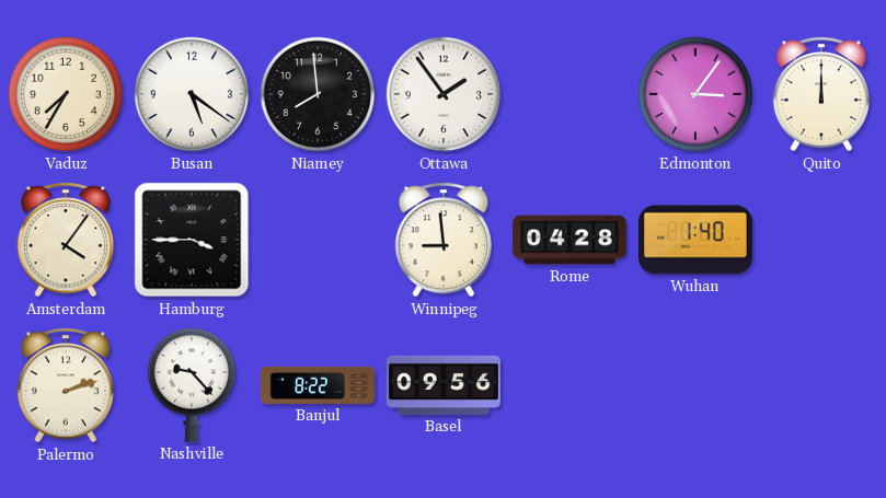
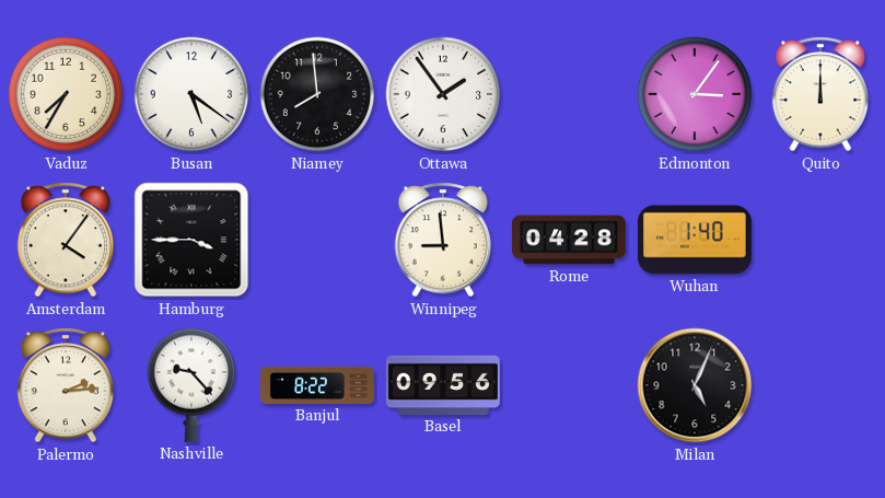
Palermo: 2:12 -> 2:14
Milan: none -> 5:04
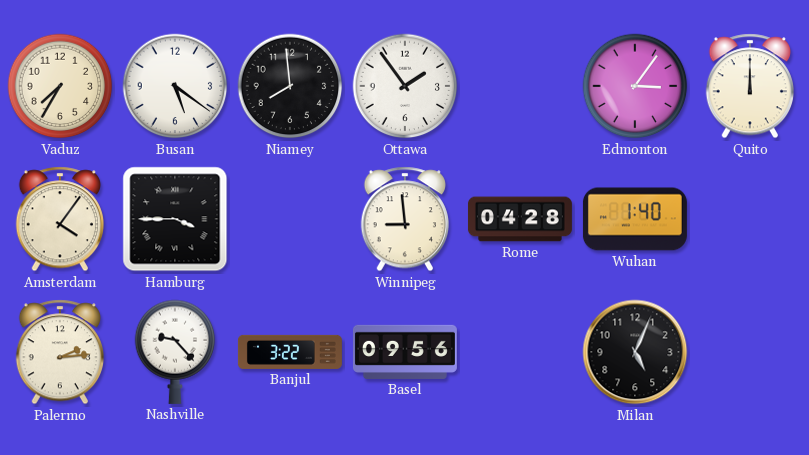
Banjul: 8:22 -> 3:22
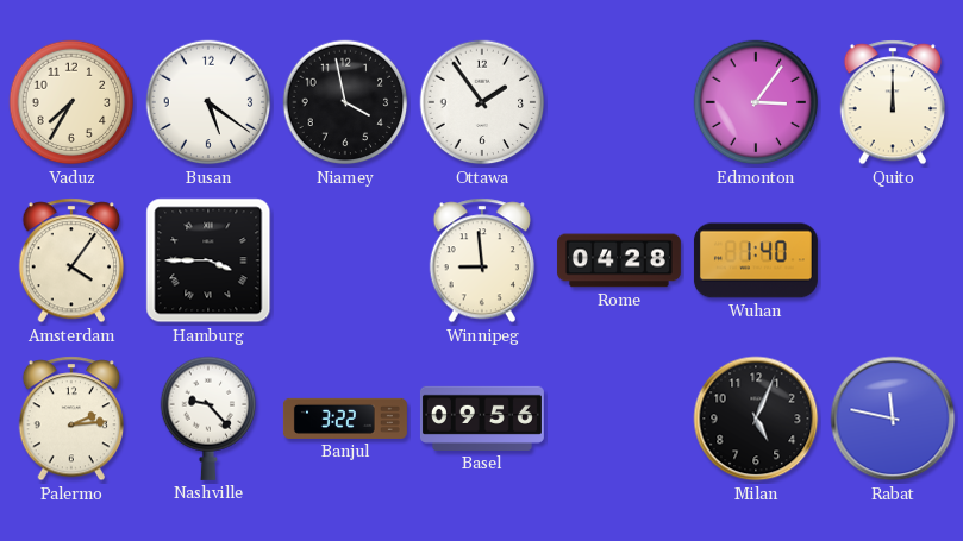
Niamey: 7:59 -> 3:58
Rabat: none -> 11:47
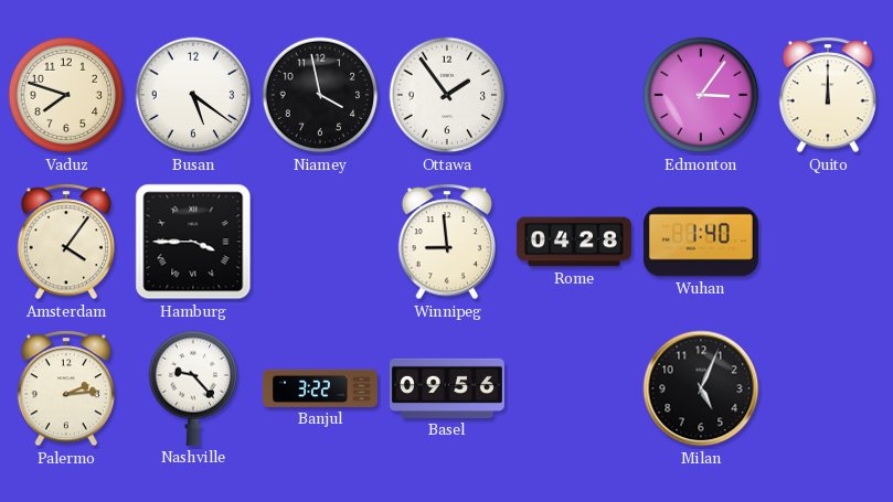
Vaduz: 7:35 -> 7:48
Rabat: 11:47 -> none
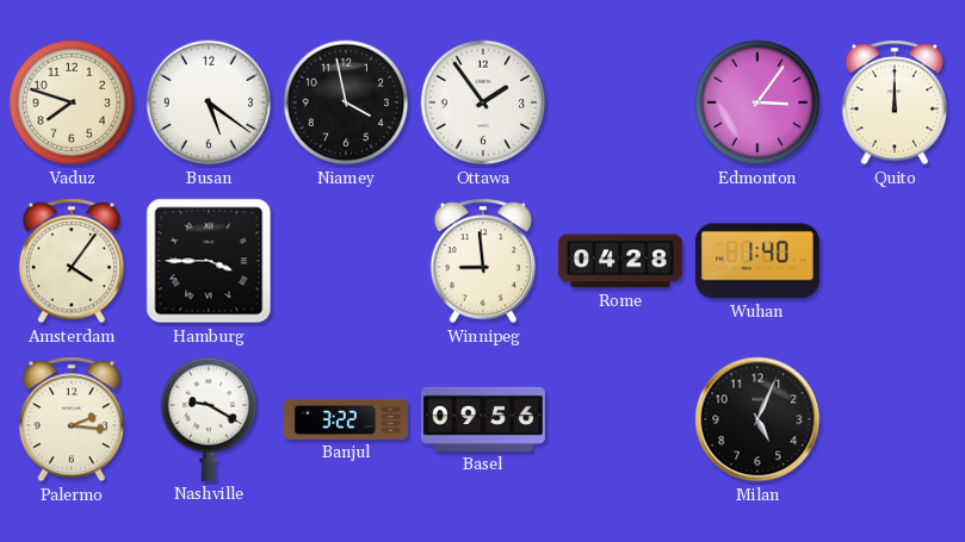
Palermo: 2:14 -> 2:16
Nashville: 9:23 -> 9:20
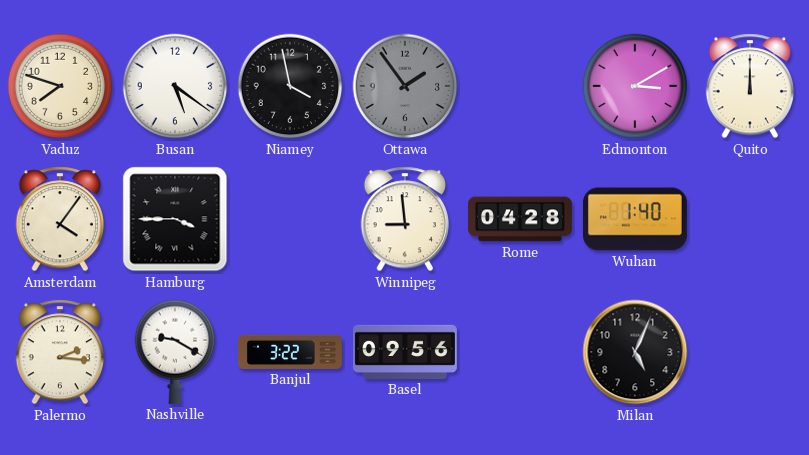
Ottawa dial: white -> grey
Edmonton: 3:06 -> 3:10
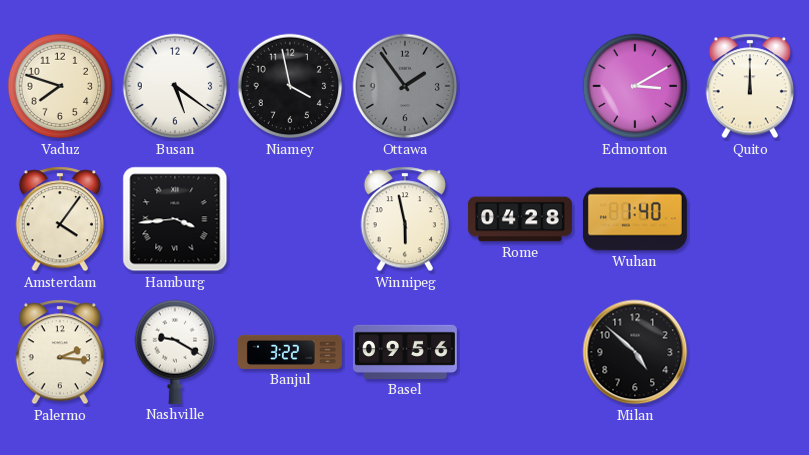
Hamburg: 3:45 -> 3:44
Winnipeg: 8:59 -> 5:58
Milan: 5:04 -> 4:52
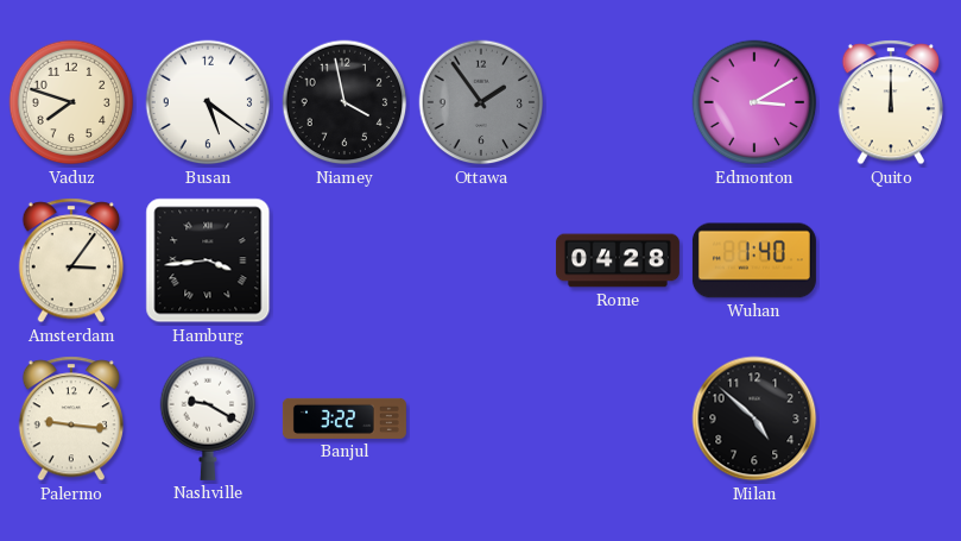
Amsterdam: 4:06 -> 3:06
Winnipeg: 5:58 -> none
Palermo: 2:16 -> 9:16
Basel: 09:56 -> none
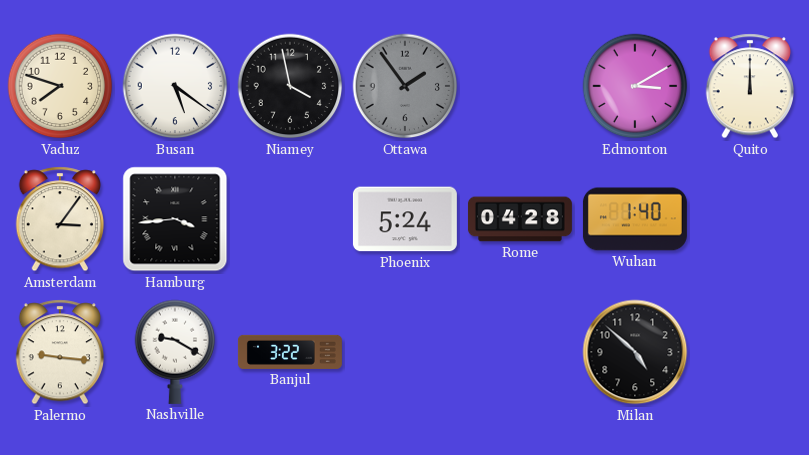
Phoenix: none -> 5:24
